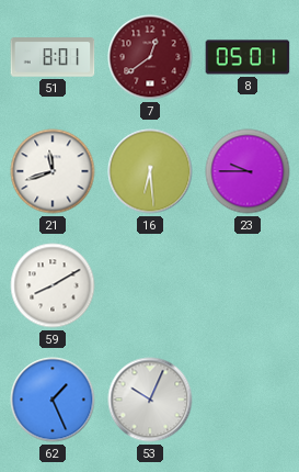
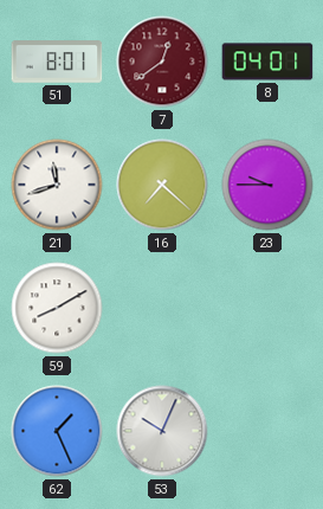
8: 05:01 -> 04:01
16: 6:29 -> 7:22
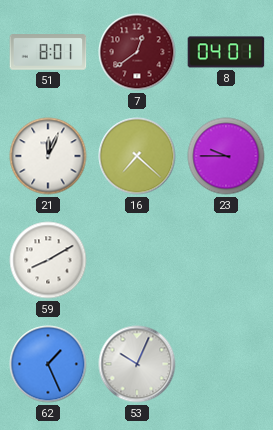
21: 11:42 -> 12:04
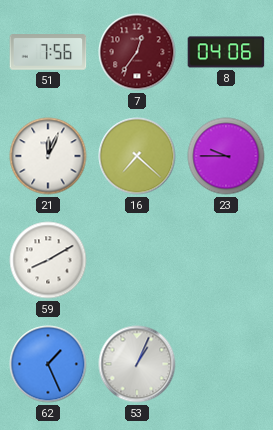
51: 8:01 -> 7:56
7: 12:39 -> 12:36
8: 04:01 -> 04:06
53: 10:04 -> 1:04
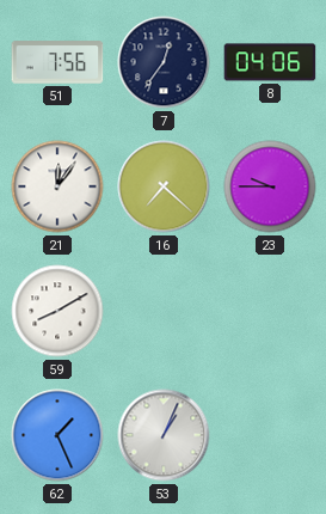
7 dial: burgundy -> navy
21: 12:04 -> 12:06
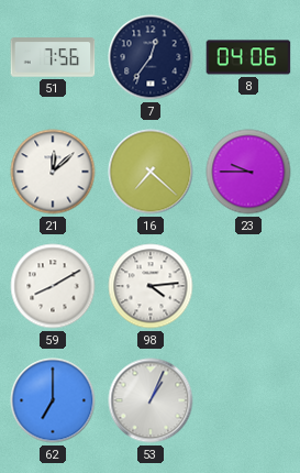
21: 12:06 -> 12:08
98: none -> 4:14
62: 1:26 -> 7:00
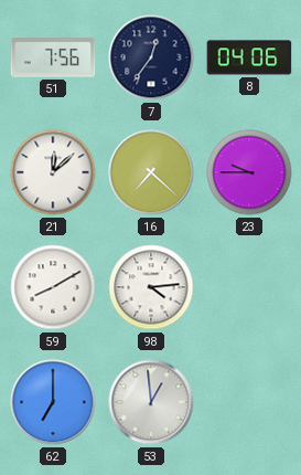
53: 1:04 -> 12:59
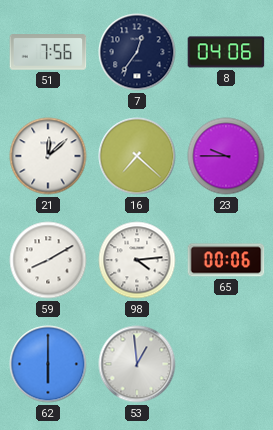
65: none -> 00:06
62: 7:00 -> 6:00
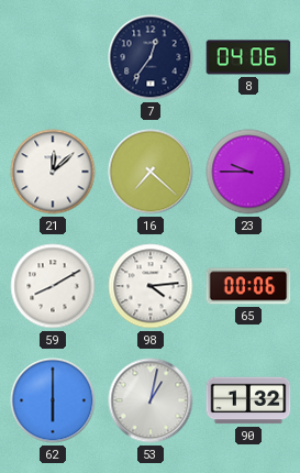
51: 7:56 -> none
53: 12:59 -> 1:02
90: none -> 1:32
